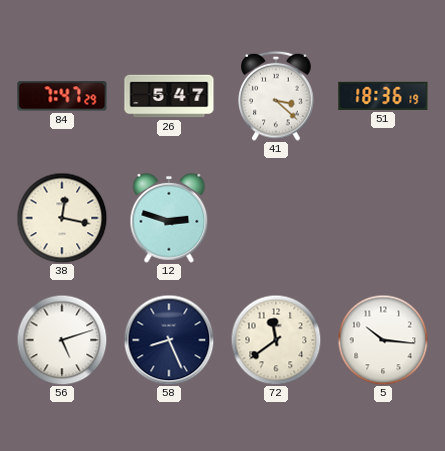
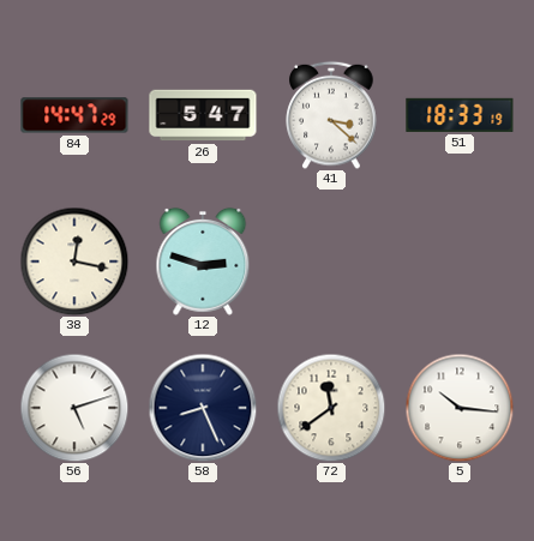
84: 7:47 -> 14:47
51: 18:36 -> 18:33
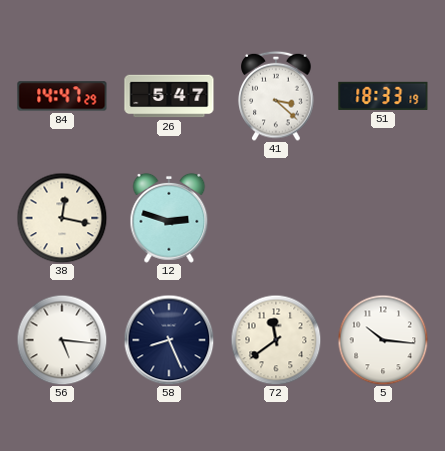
56: 5:12 -> 5:16
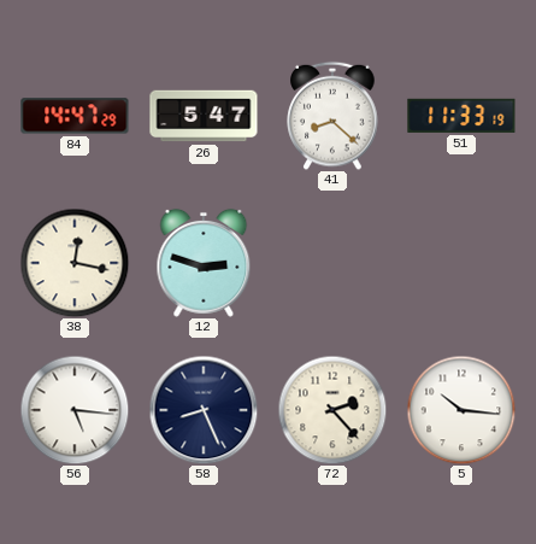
41: 3:22 -> 8:22
51: 18:33 -> 11:33
72: 11:39 -> 2:23
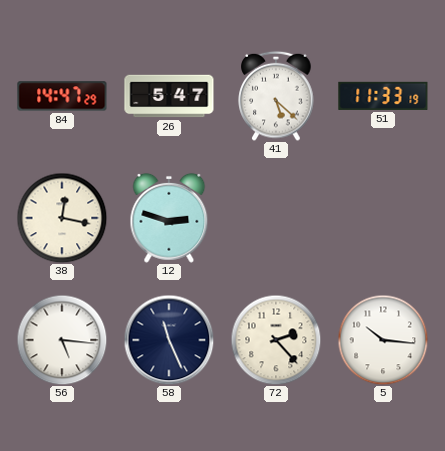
41: 8:22 -> 5:22
58: 8:26 -> 11:26
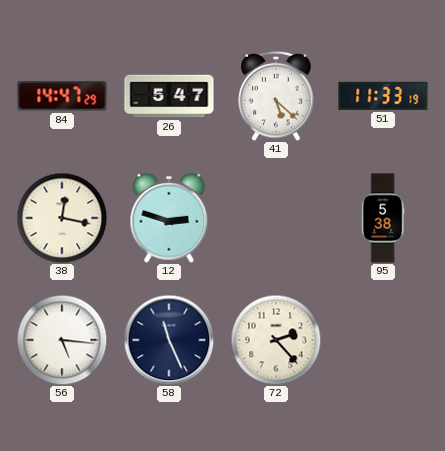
95: none -> 5:38
5: 10:16 -> none
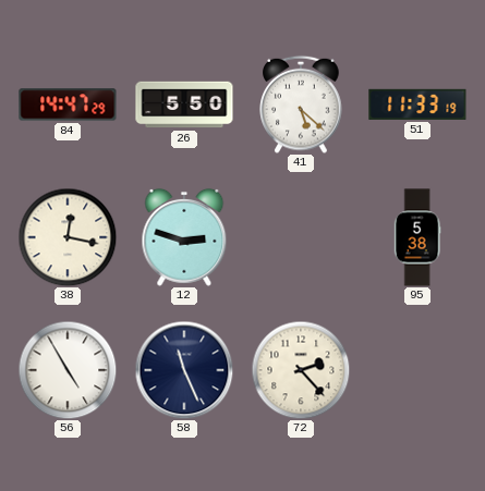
26: 5:47 -> 5:50
56: 5:16 -> 4:55
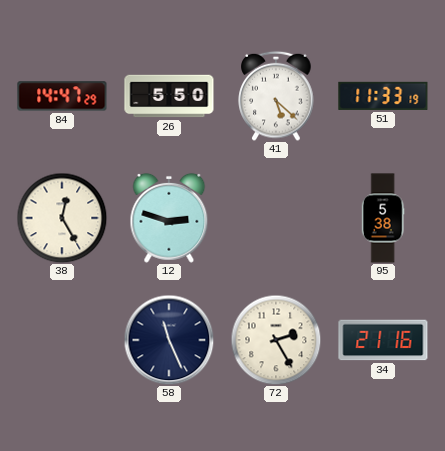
38: 12:17 -> 12:25
56: 4:55 -> none
72: 2:23 -> 2:25
34: none -> 21:16
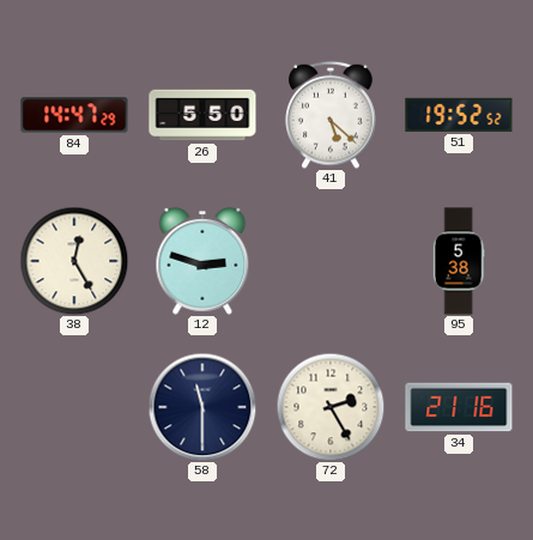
51: 11:33 -> 19:52
58: 11:26 -> 11:30
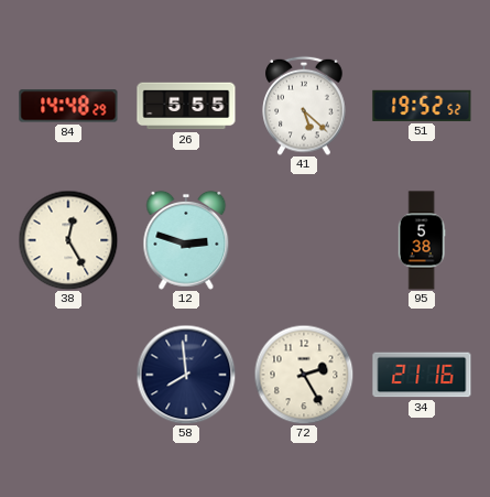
84: 14:47 -> 14:48
26: 5:50 -> 5:55
58: 11:30 -> 7:59
